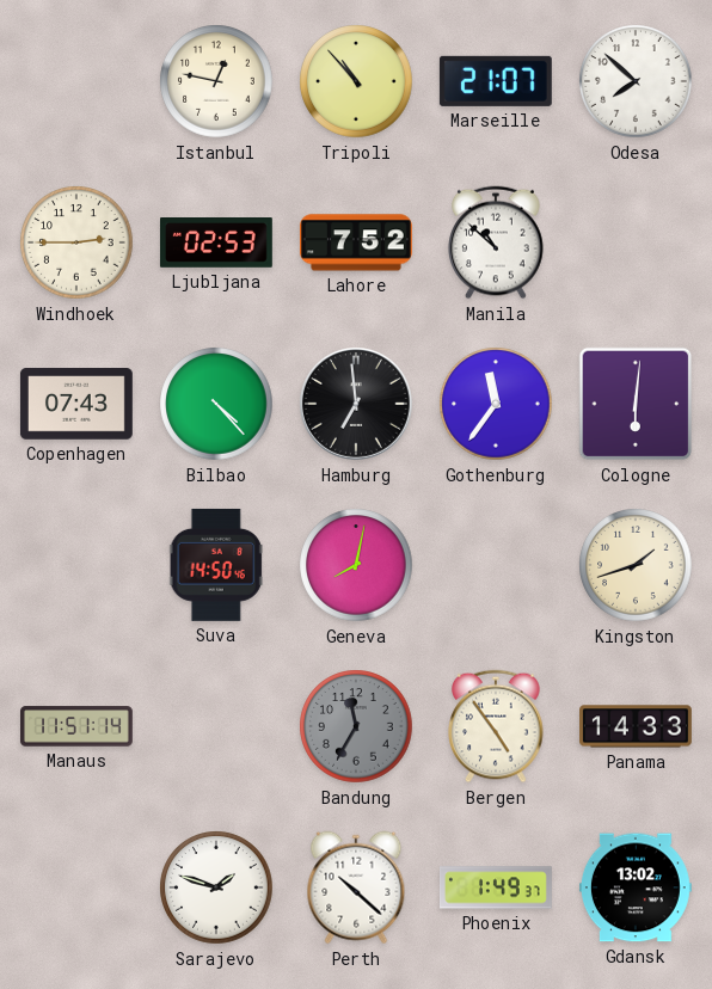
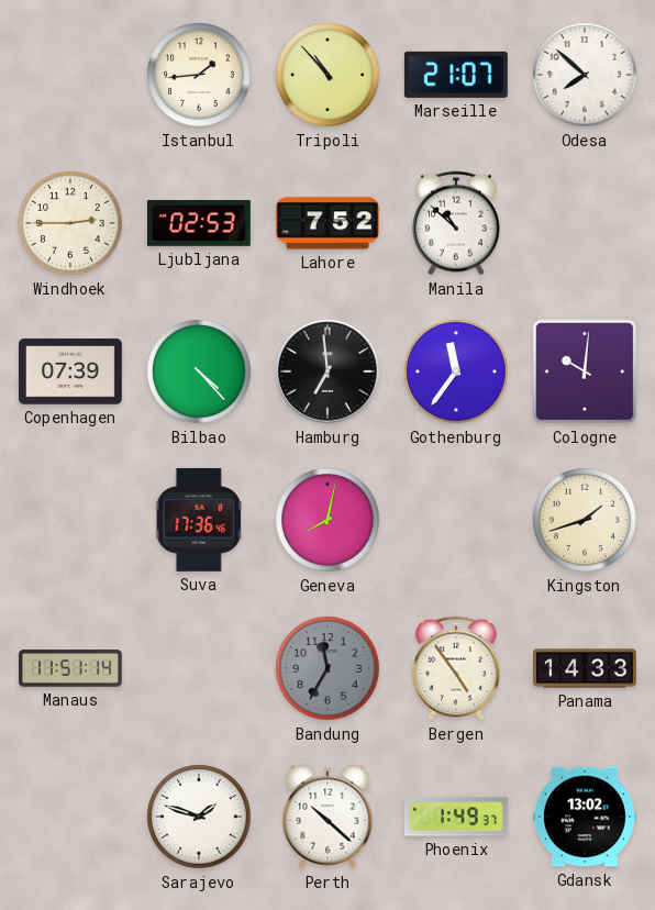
Istanbul: 12:47 -> 1:44
Copenhagen: 07:43 -> 07:39
Cologne: 6:01 -> 10:01
Suva: 14:50 -> 17:36
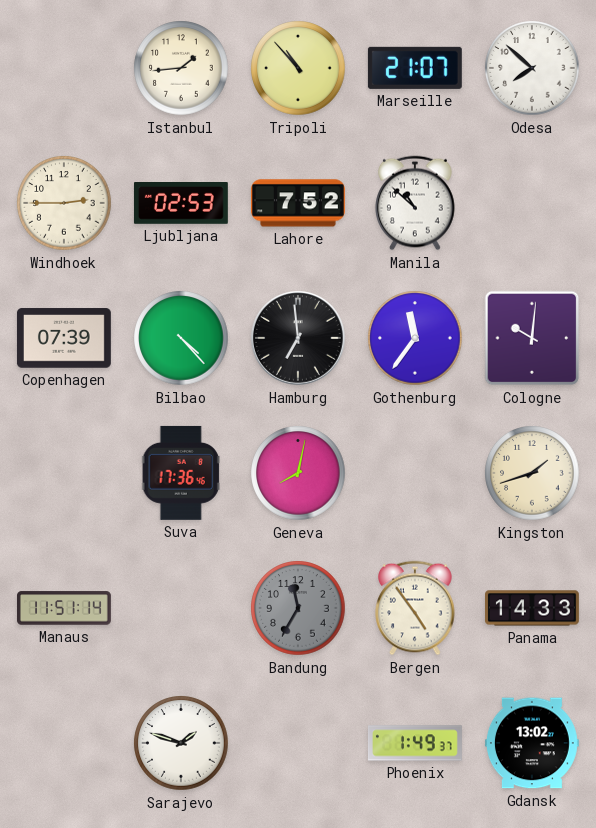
Perth: 10:22 -> none
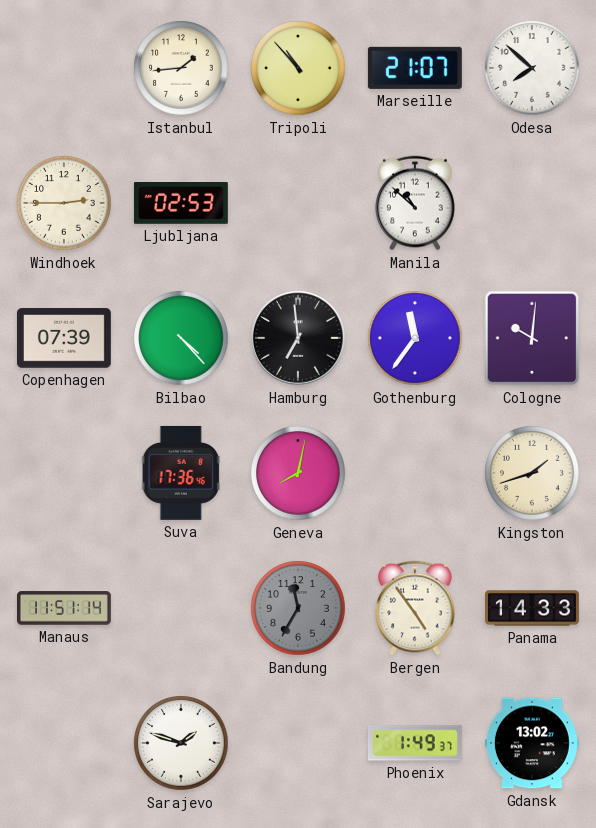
Lahore: 7:52 -> none
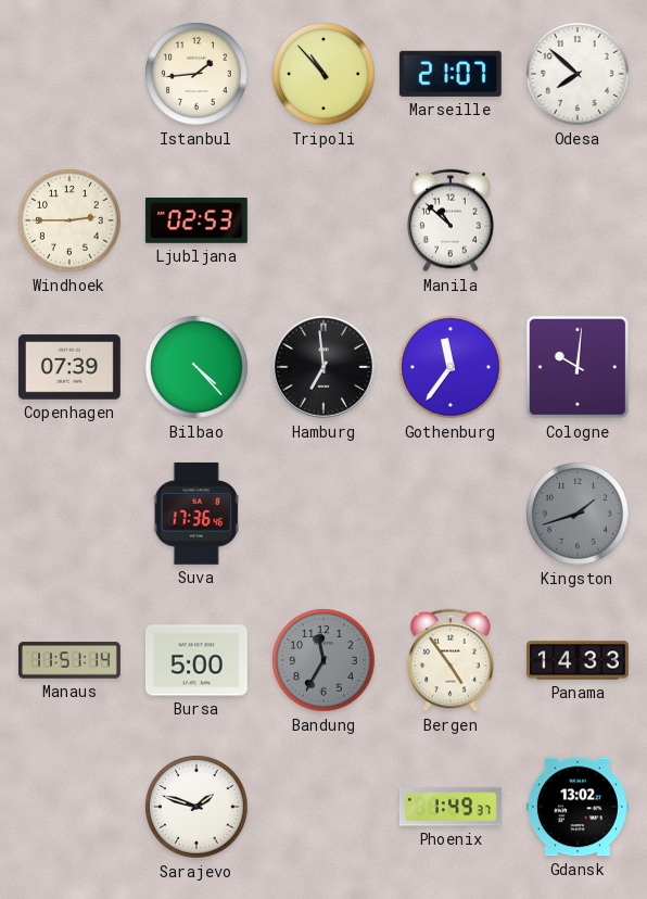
Geneva: 8:02 -> none
Kingston dial: cream -> grey
Bursa: none -> 5:00
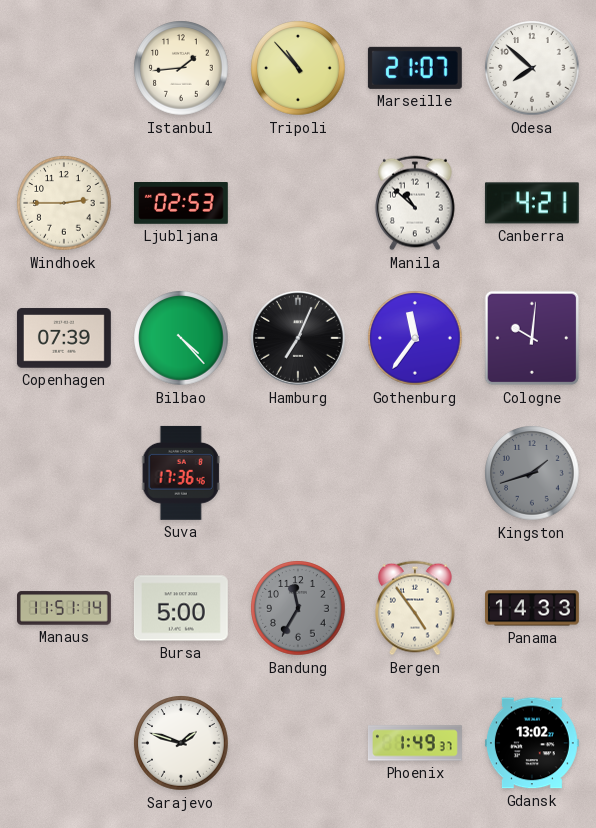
Canberra: none -> 4:21
Hamburg: 6:59 -> 7:04
